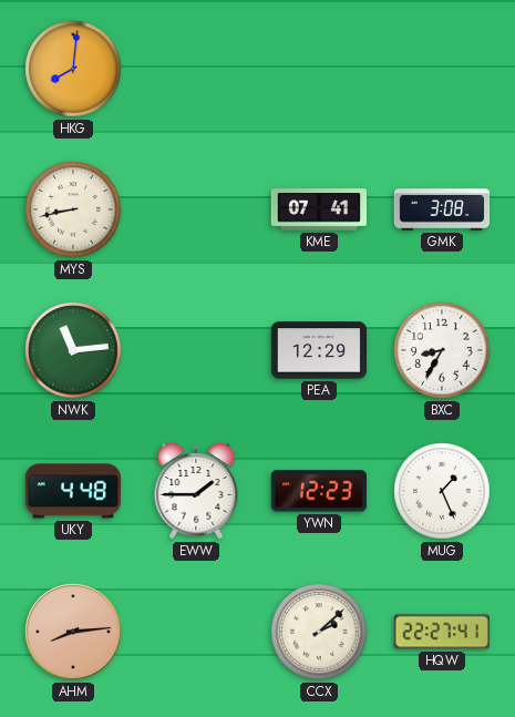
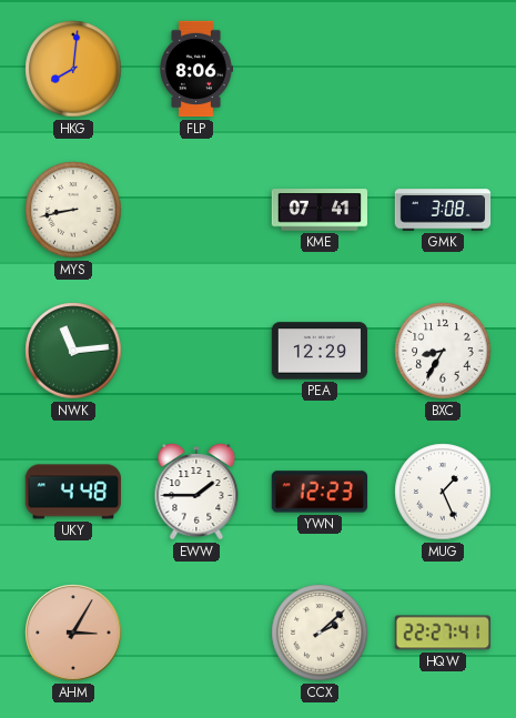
FLP: none -> 8:06
AHM: 8:14 -> 3:05
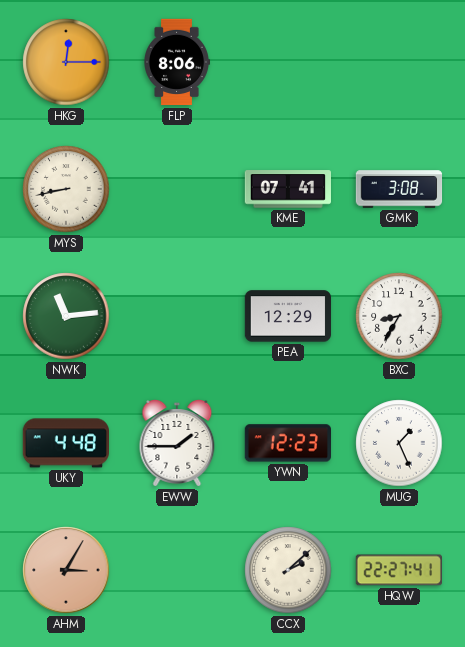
HKG: 8:01 -> 12:15
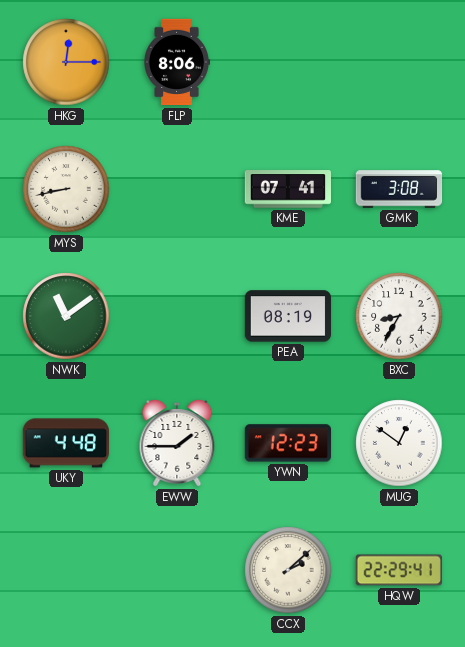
NWK: 11:14 -> 11:09
PEA: 12:29 -> 08:19
MUG: 1:26 -> 12:51
AHM: 3:05 -> none
HQW: 22:27 -> 22:29
